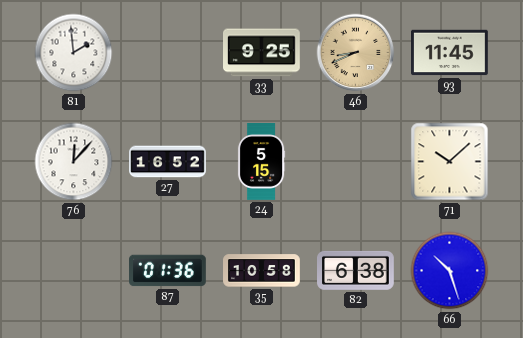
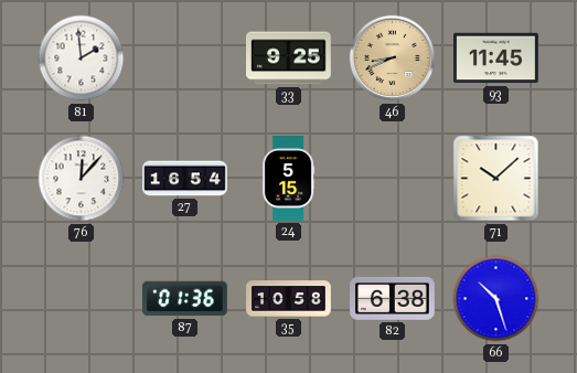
27: 16:52 -> 16:54
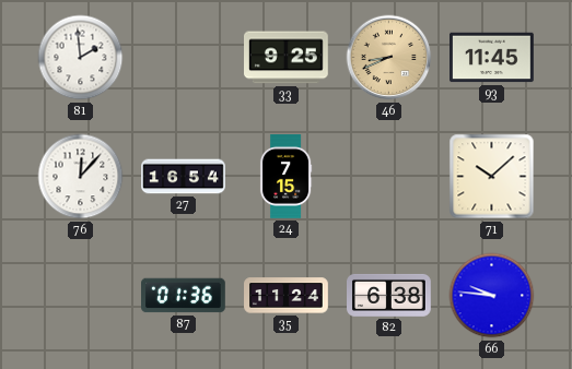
24: 5:15 -> 7:15
35: 10:58 -> 11:24
66: 10:27 -> 9:46
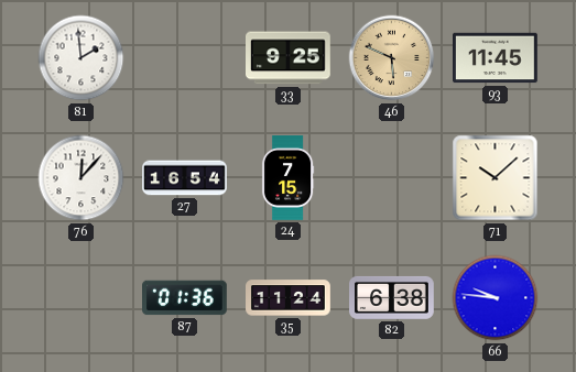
46: 8:41 -> 5:49
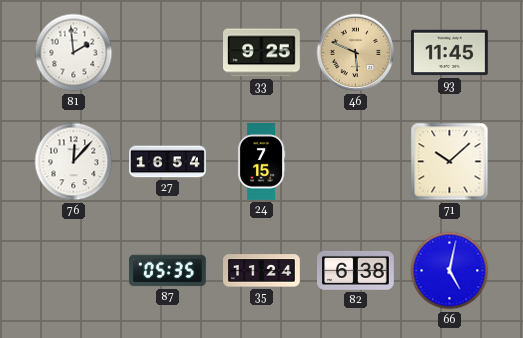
87: 01:36 -> 05:35
66: 9:46 -> 5:02
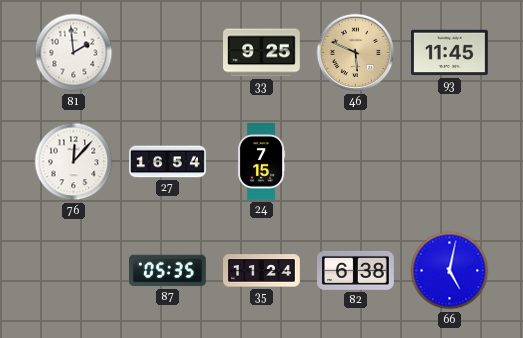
71: 10:08 -> none
